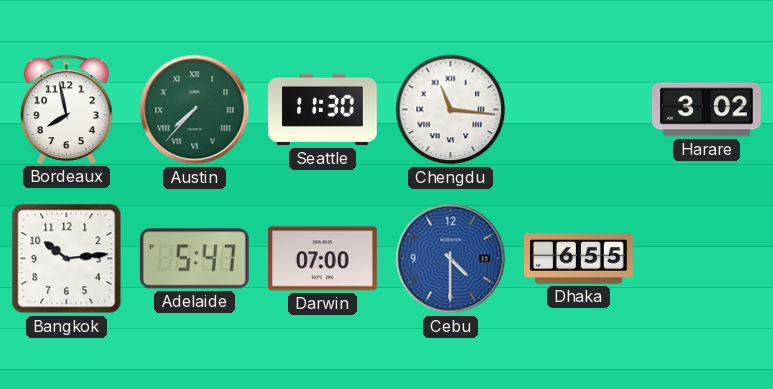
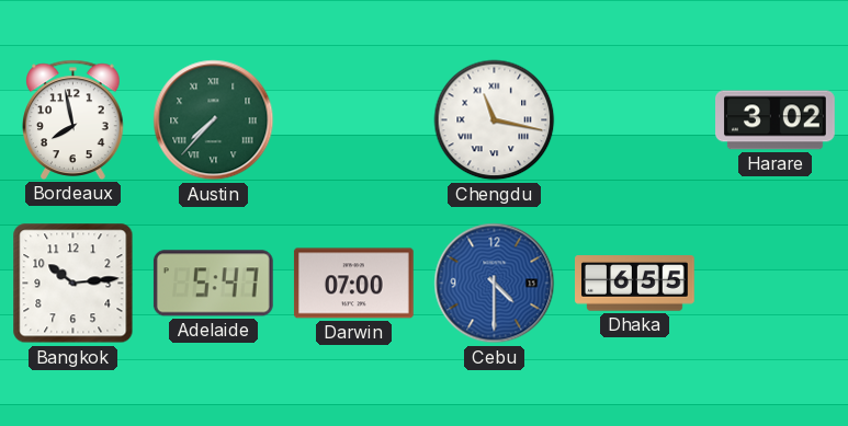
Seattle: 11:30 -> none
Chengdu: 11:16 -> 11:17
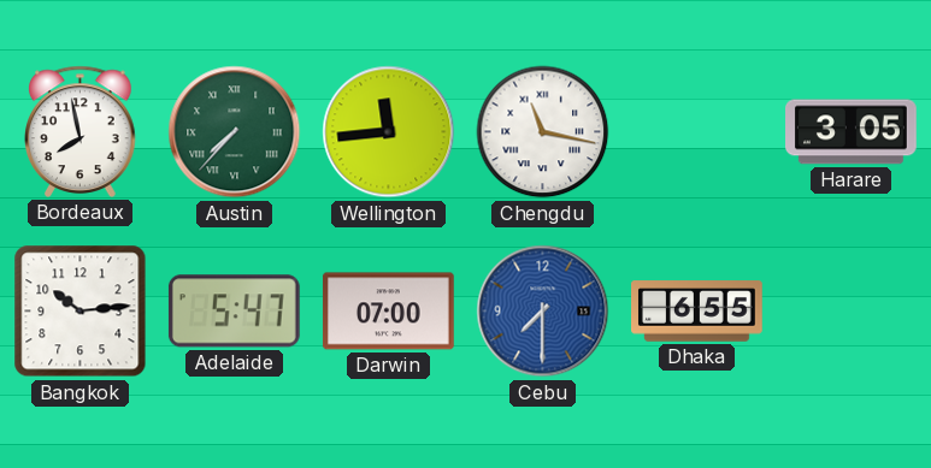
Wellington: none -> 11:44
Harare: 3:02 -> 3:05
Cebu: 4:30 -> 7:30
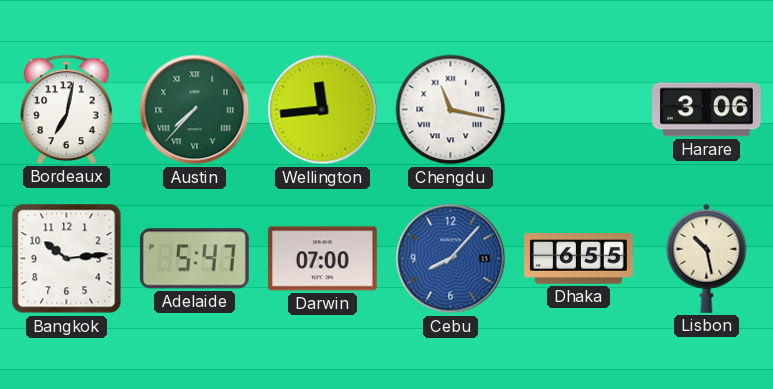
Bordeaux: 7:58 -> 7:02
Harare: 3:05 -> 3:06
Cebu: 7:30 -> 8:07
Lisbon: none -> 10:28
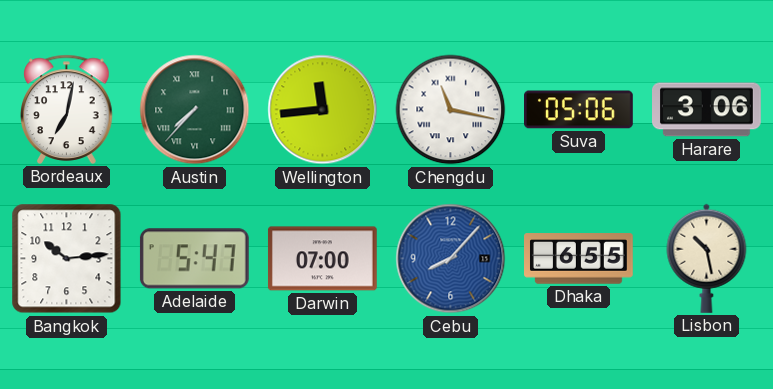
Suva: none -> 05:06
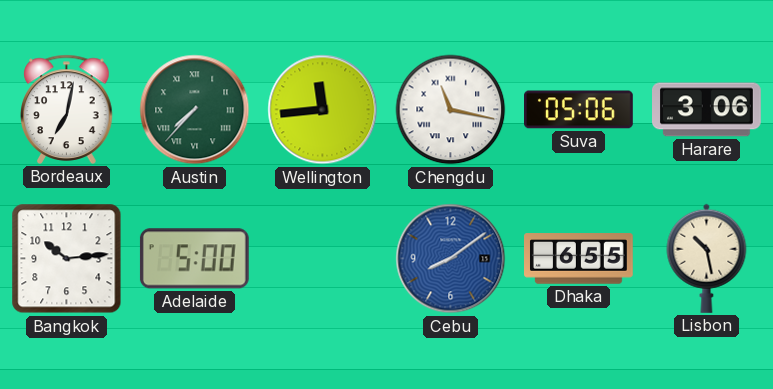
Adelaide: 5:47 -> 5:00
Darwin: 07:00 -> none
Cebu: 8:07 -> 8:09
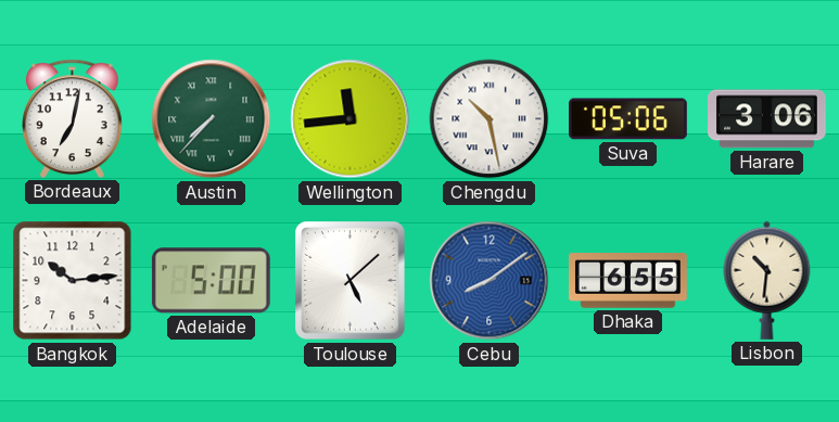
Chengdu: 11:17 -> 10:28
Toulouse: none -> 5:08
Lisbon: 10:28 -> 10:31
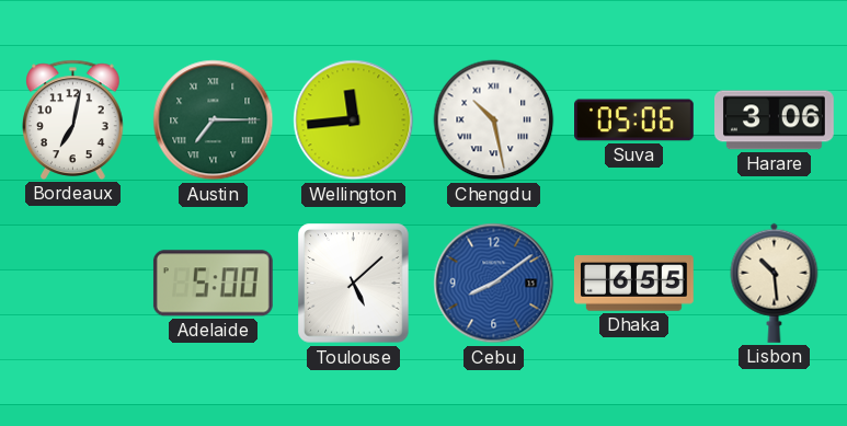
Austin: 7:37 -> 7:15
Bangkok: 10:14 -> none
Lisbon: 10:31 -> 10:29
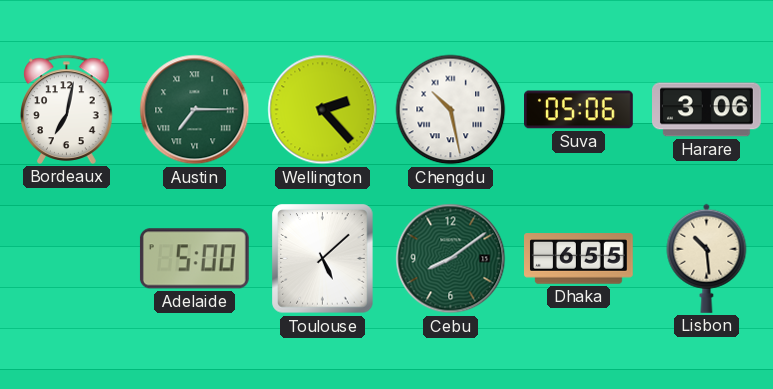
Wellington: 11:44 -> 2:23
Cebu dial: blue -> green
